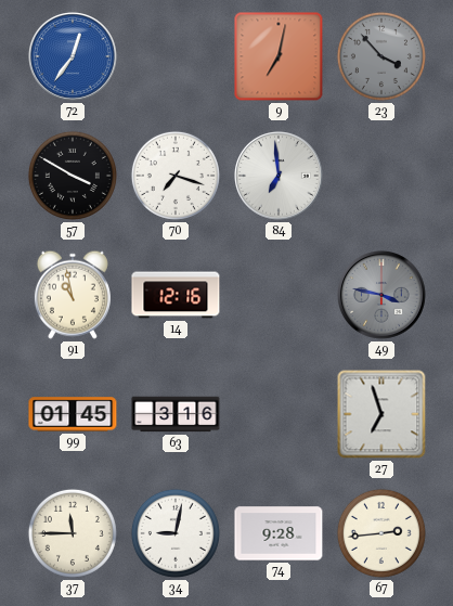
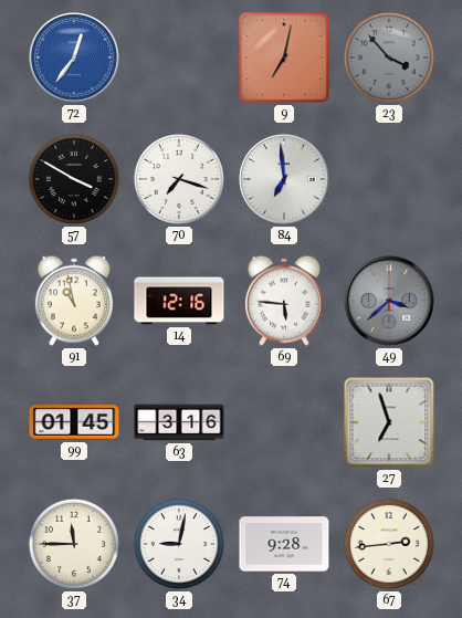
69: none -> 5:46
49: 3:47 -> 3:38
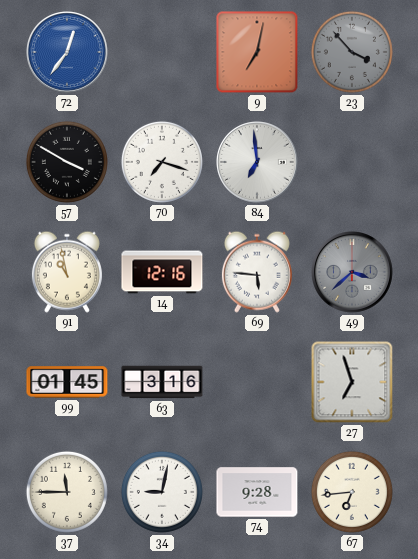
67: 2:44 -> 6:44
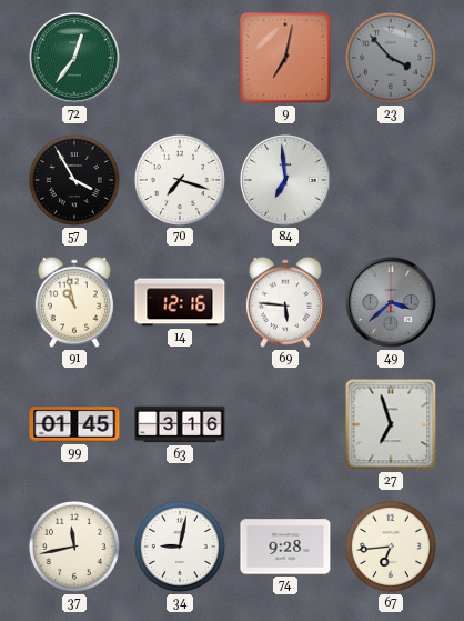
72 dial: blue -> green
57: 3:50 -> 3:55
37: 11:45 -> 11:43
